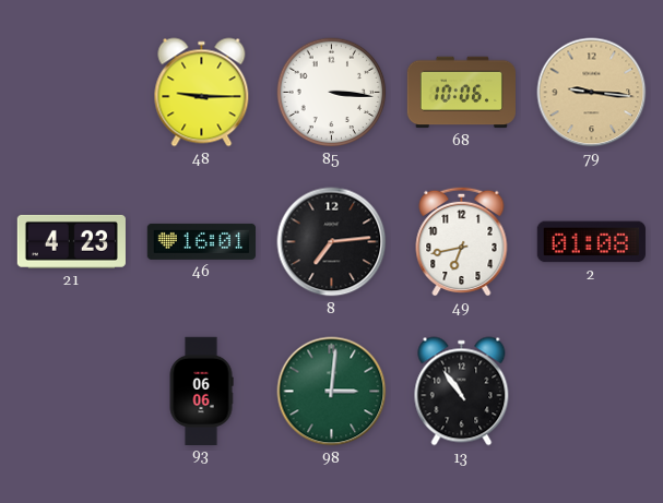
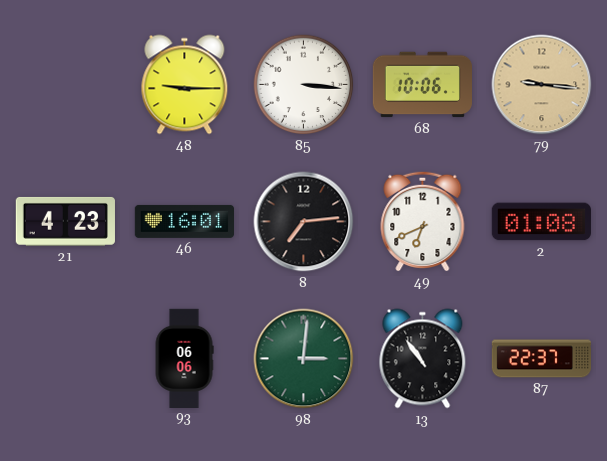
49: 6:43 -> 6:41
87: none -> 22:37
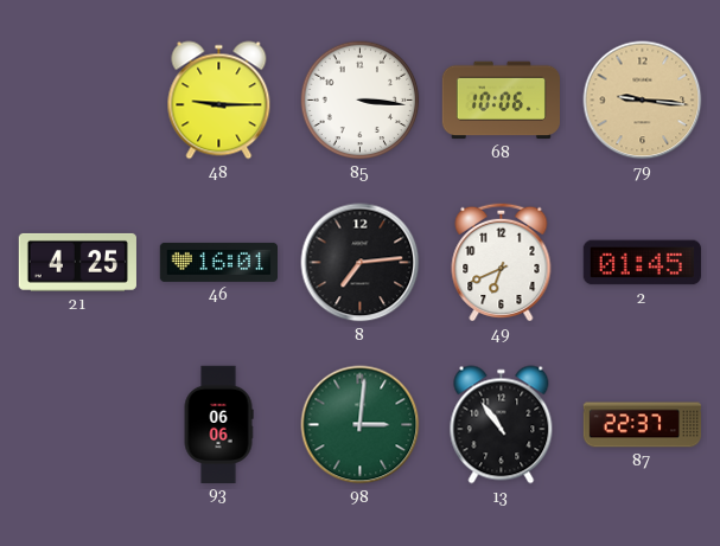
21: 4:23 -> 4:25
2: 01:08 -> 01:45
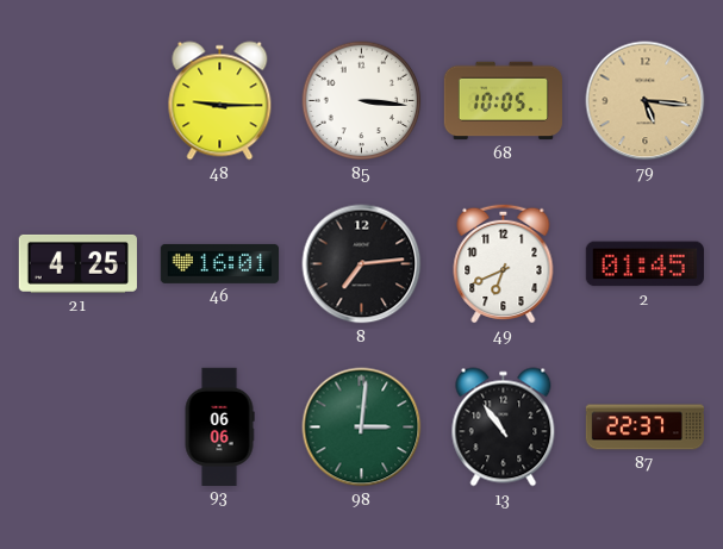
68: 10:06 -> 10:05
79: 9:16 -> 5:16
